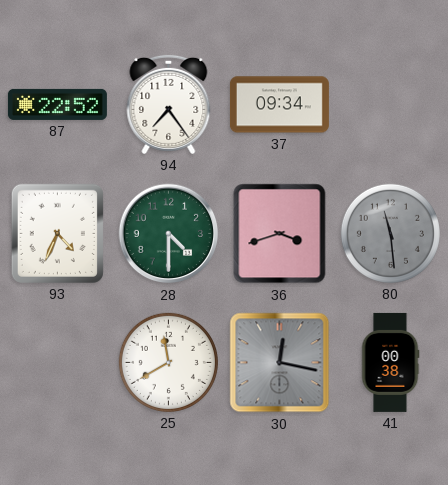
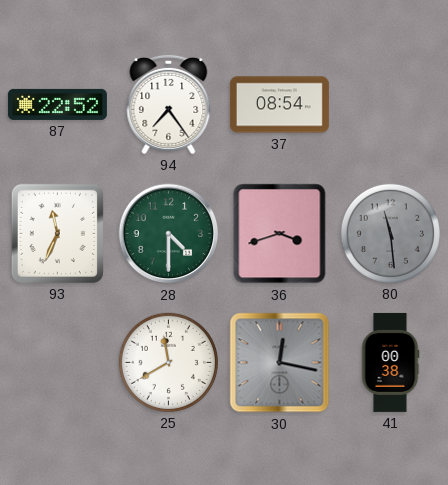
37: 09:34 -> 08:54
93: 4:34 -> 11:34
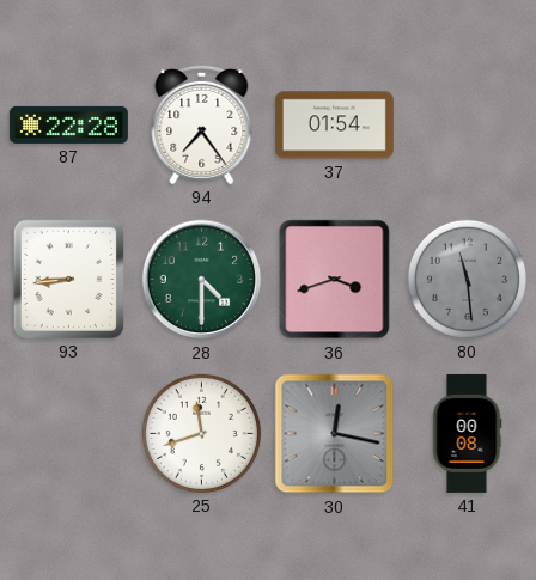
87: 22:52 -> 22:28
37: 08:54 -> 01:54
93: 11:34 -> 8:44
25: 11:40 -> 11:42
41: 00:38 -> 00:08
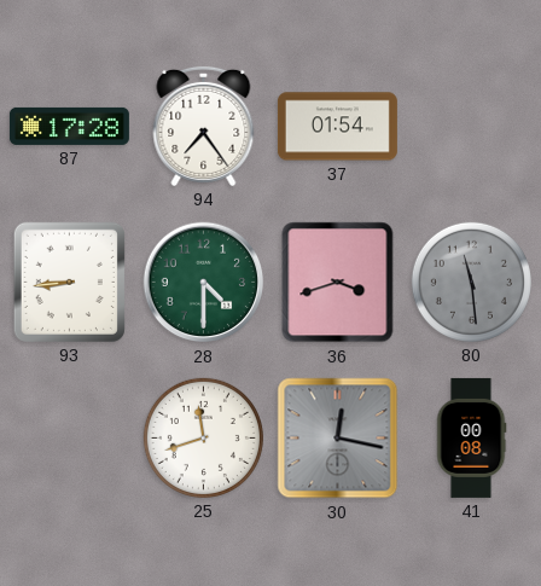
87: 22:28 -> 17:28
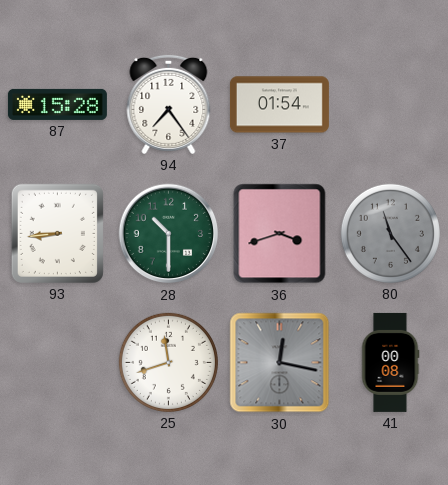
87: 17:28 -> 15:28
28: 4:30 -> 10:30
80: 11:29 -> 11:24
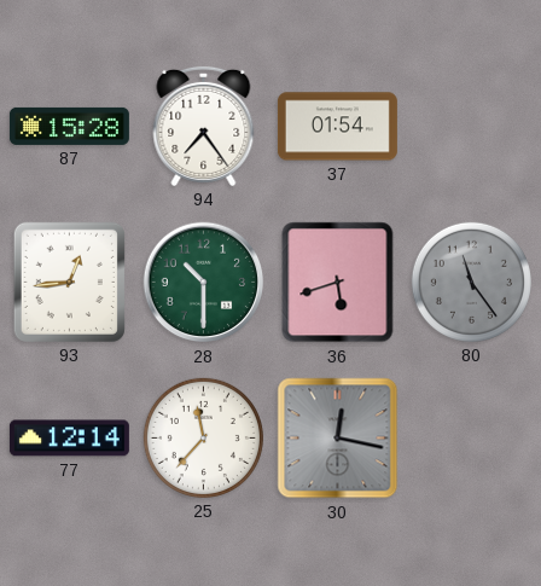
93: 8:44 -> 12:44
36: 3:42 -> 5:42
77: none -> 12:14
25: 11:42 -> 11:37
41: 00:08 -> none
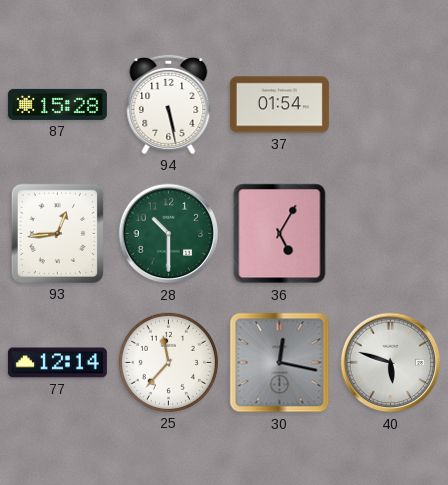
94: 7:24 -> 5:28
36: 5:42 -> 5:05
80: 11:24 -> none
40: none -> 5:48
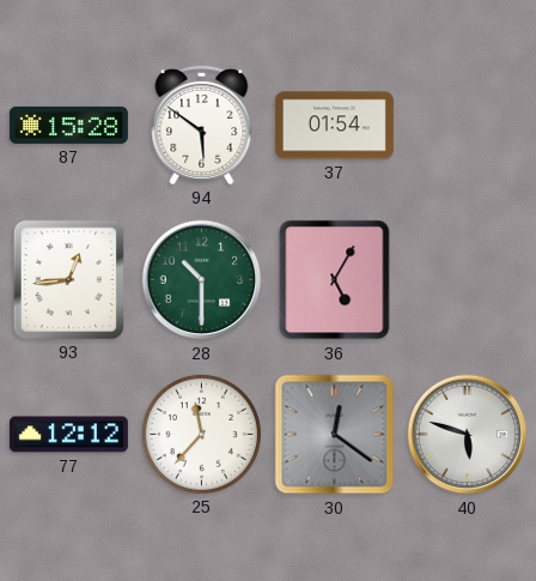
94: 5:28 -> 5:51
77: 12:14 -> 12:12
30: 12:17 -> 12:21
